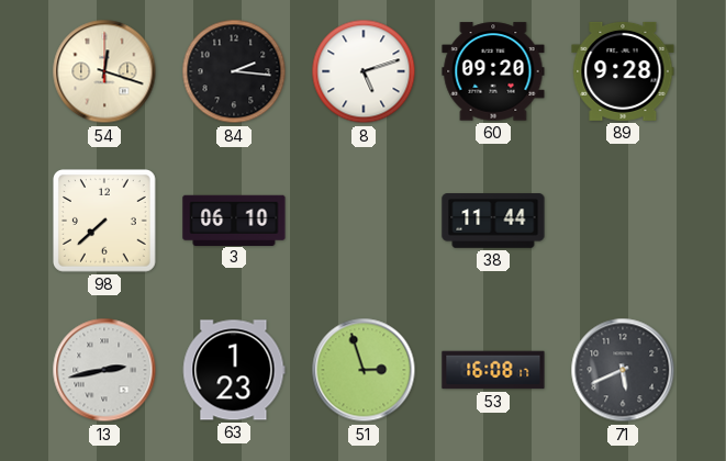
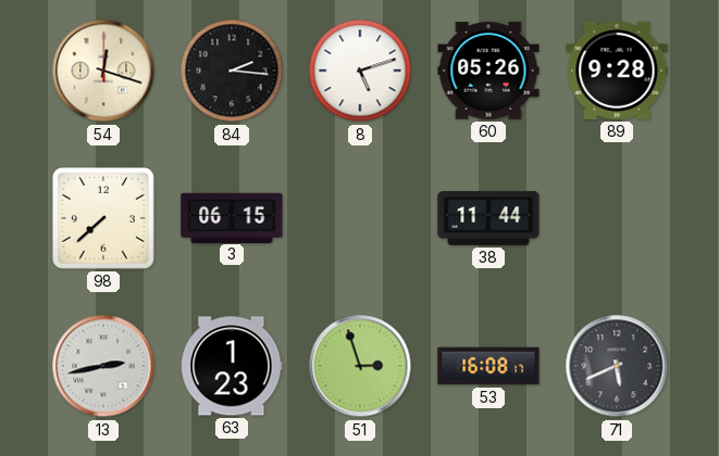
60: 09:20 -> 05:26
3: 06:10 -> 06:15
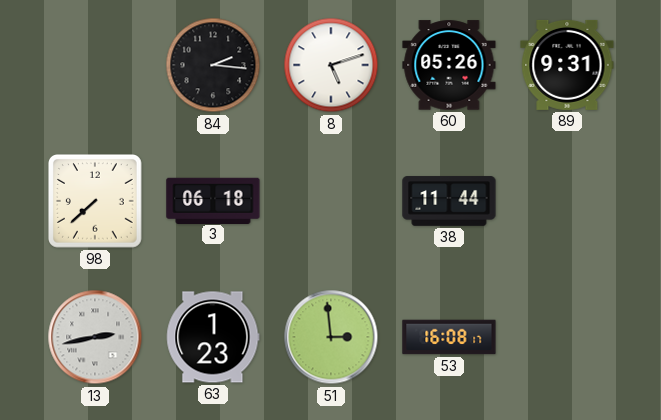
54: 12:18 -> none
89: 9:28 -> 9:31
3: 06:15 -> 06:18
51: 2:57 -> 2:59
71: 5:41 -> none
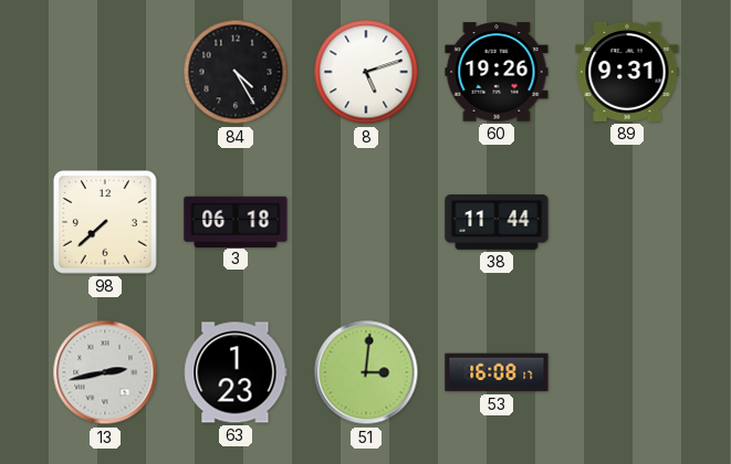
84: 2:16 -> 4:25
60: 05:26 -> 19:26
51: 2:59 -> 3:01
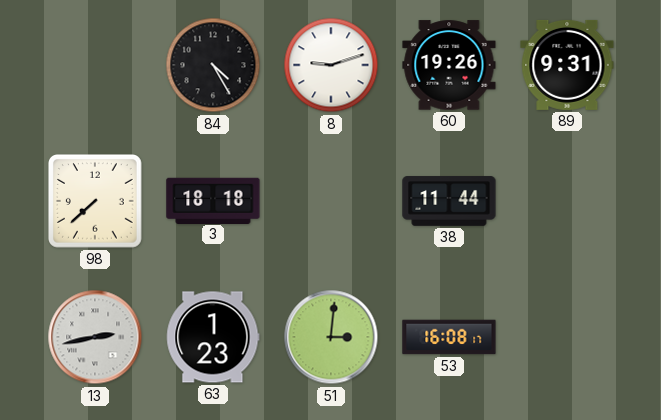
8: 5:12 -> 9:12
3: 06:18 -> 18:18
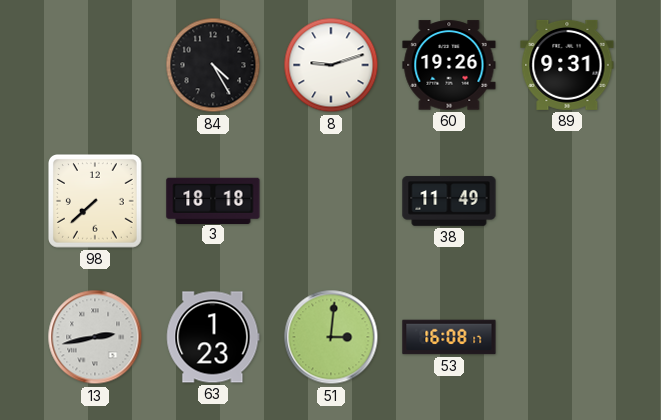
38: 11:44 -> 11:49
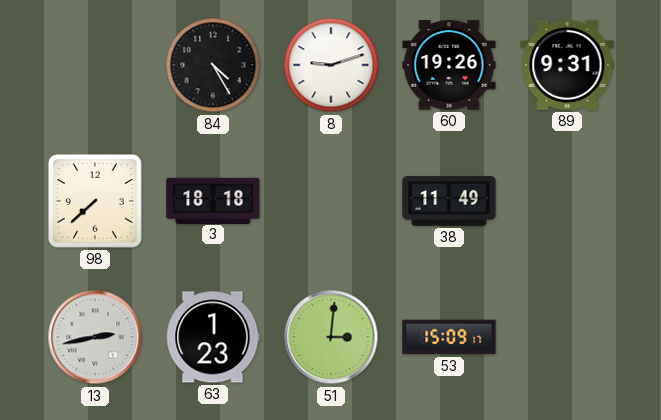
53: 16:08 -> 15:09
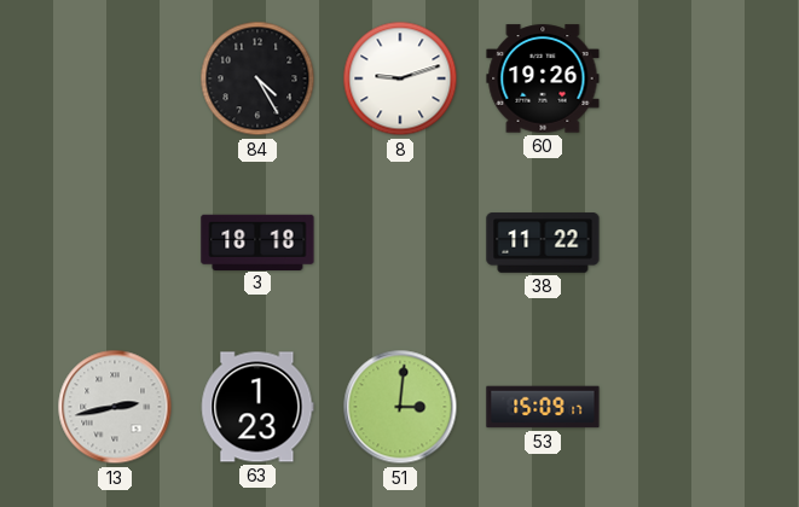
89: 9:31 -> none
98: 7:38 -> none
38: 11:49 -> 11:22
